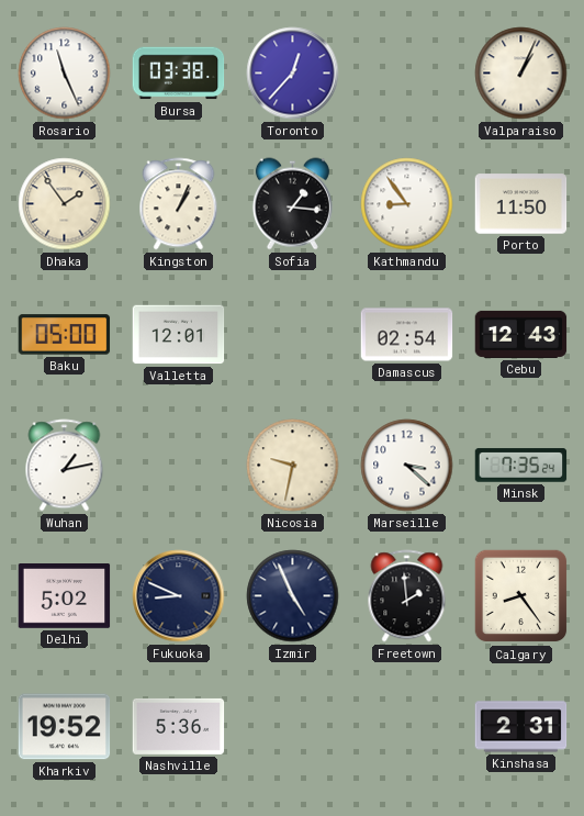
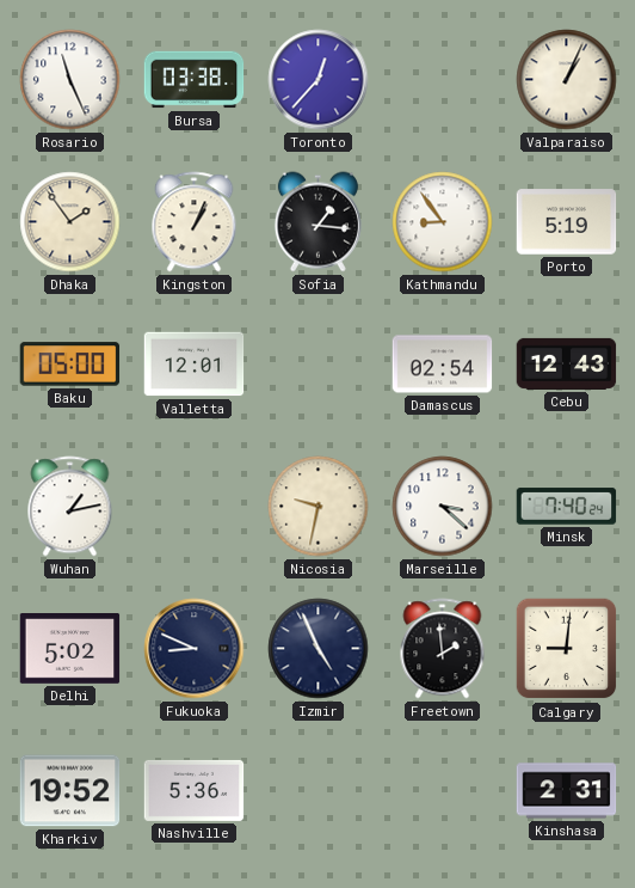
Porto: 11:50 -> 5:19
Minsk: 7:35 -> 7:40
Calgary: 8:24 -> 9:01
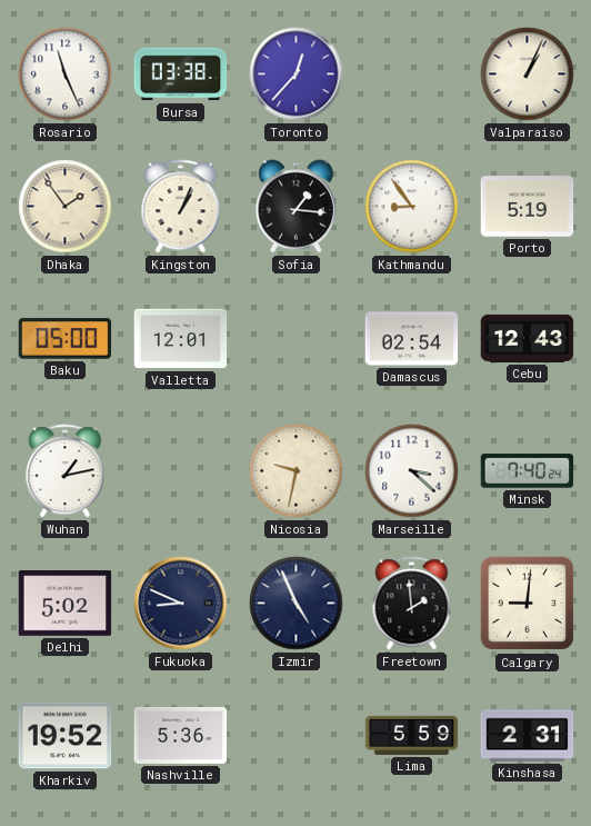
Lima: none -> 5:59
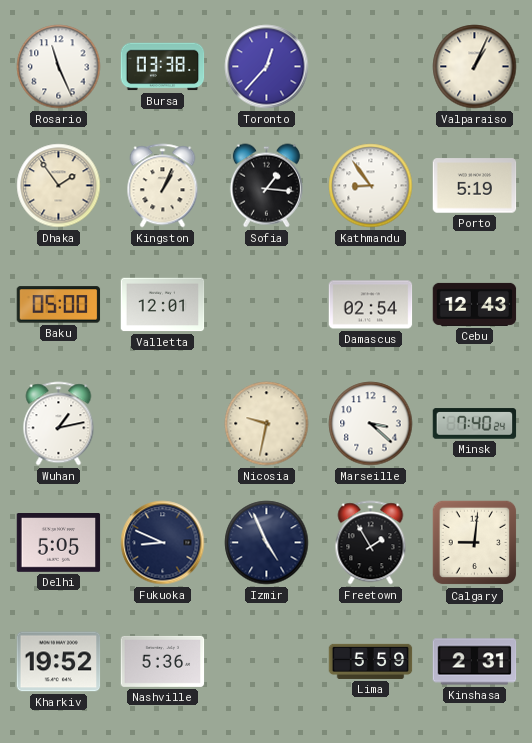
Delhi: 5:02 -> 5:05
Freetown: 1:59 -> 1:55
